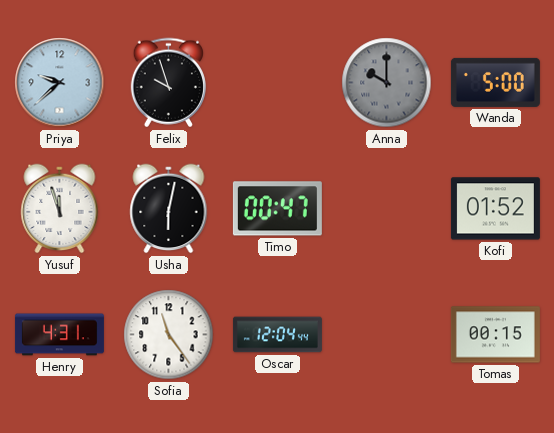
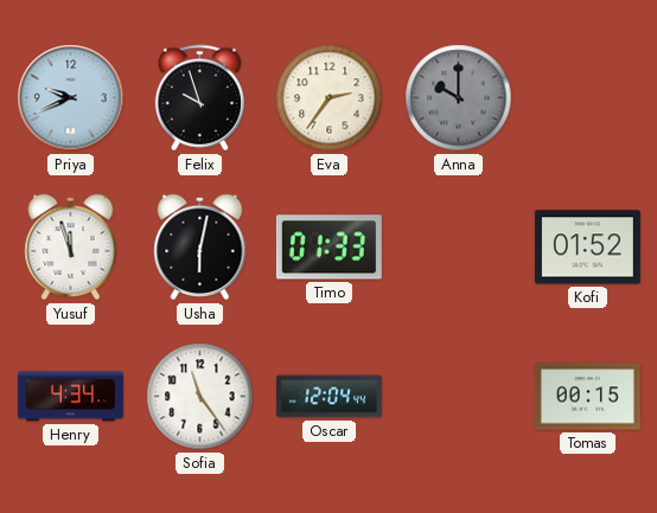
Priya: 9:38 -> 9:41
Eva: none -> 2:36
Wanda: 5:00 -> none
Timo: 00:47 -> 01:33
Henry: 4:31 -> 4:34
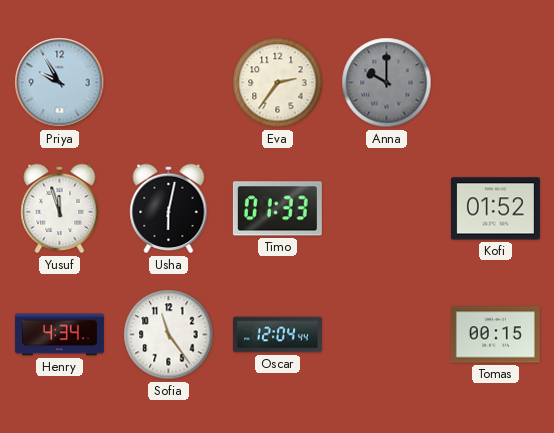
Priya: 9:41 -> 9:55
Felix: 9:57 -> none
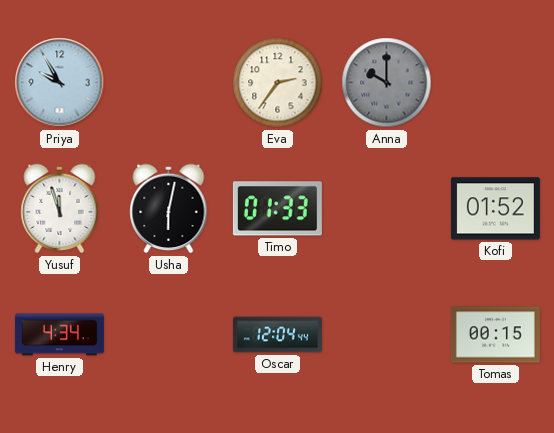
Sofia: 11:24 -> none
